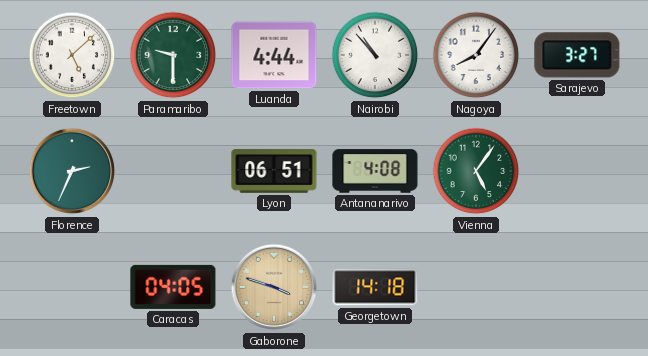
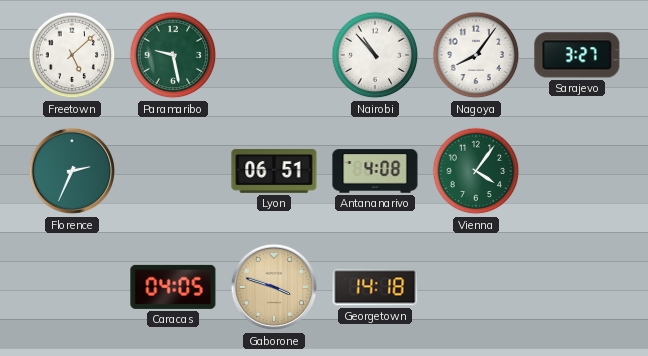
Paramaribo: 9:30 -> 9:28
Luanda: 4:44 -> none
Vienna: 5:06 -> 4:06
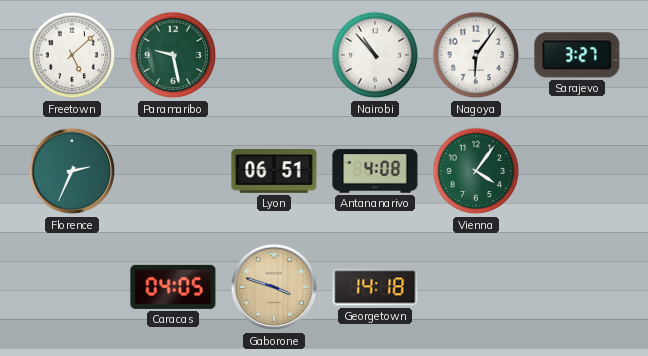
Nagoya: 8:06 -> 6:06
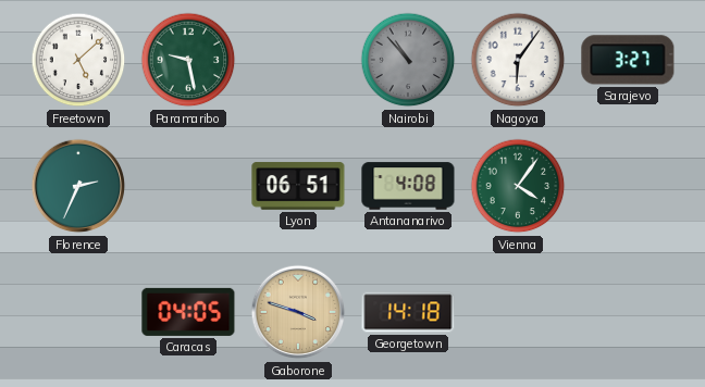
Nairobi dial: white -> grey
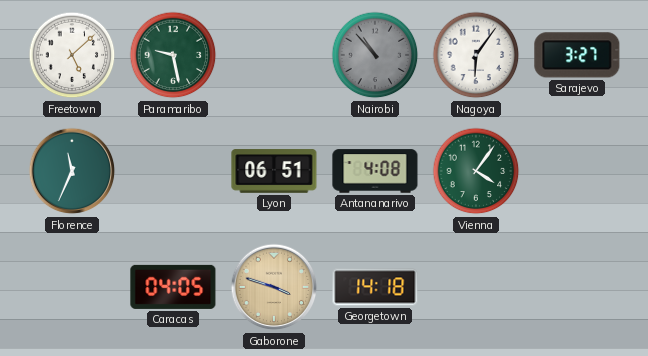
Florence: 2:34 -> 11:34
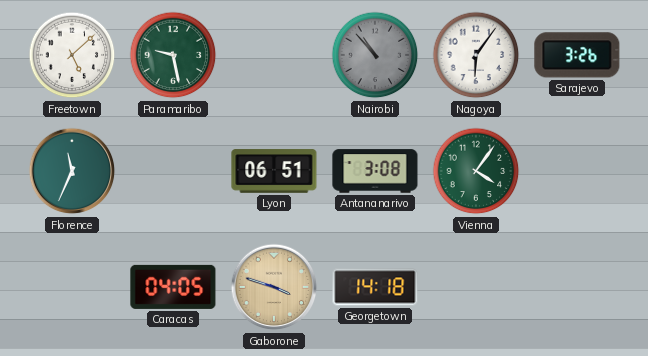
Sarajevo: 3:27 -> 3:26
Antananarivo: 4:08 -> 3:08
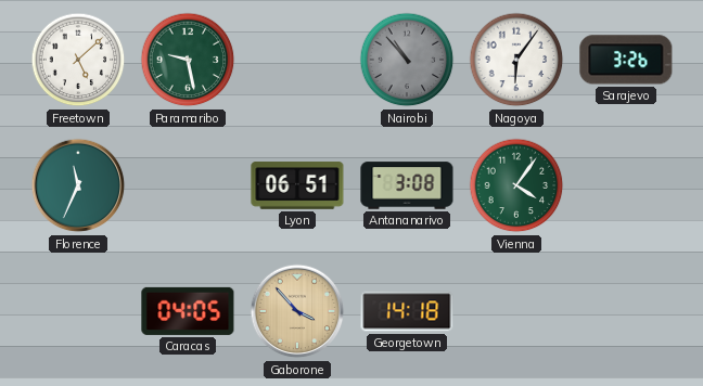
Gaborone: 3:48 -> 3:53
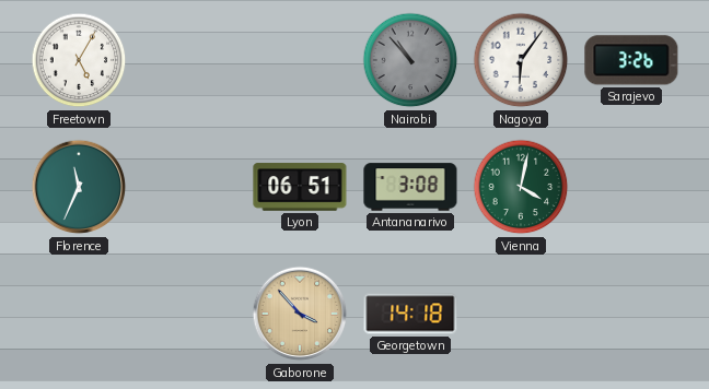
Freetown: 5:08 -> 5:05
Paramaribo: 9:28 -> none
Vienna: 4:06 -> 4:02
Caracas: 04:05 -> none
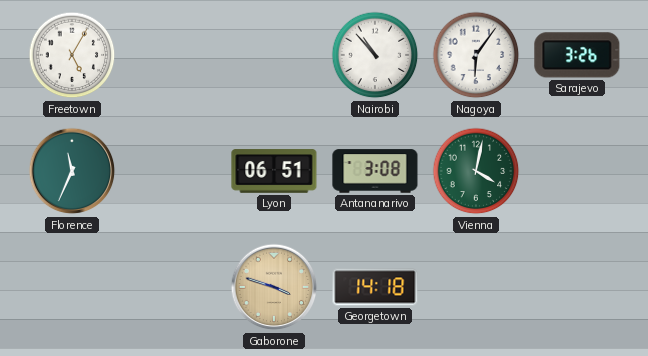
Nairobi dial: grey -> white
Gaborone: 3:53 -> 3:48
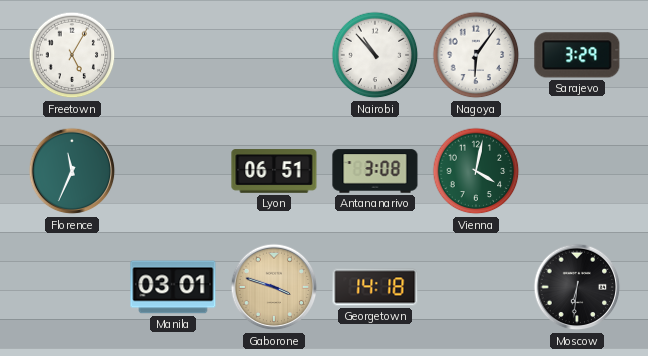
Sarajevo: 3:26 -> 3:29
Manila: none -> 03:01
Moscow: none -> 6:31
